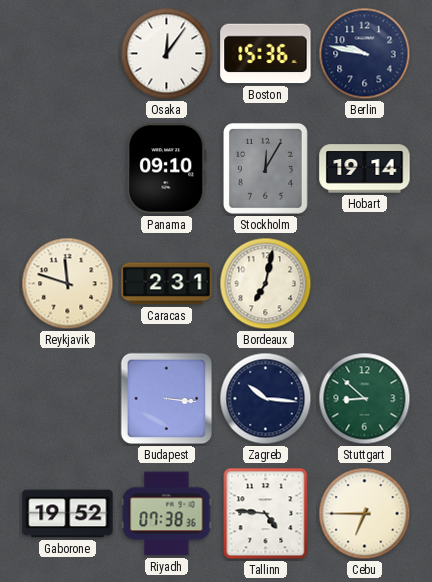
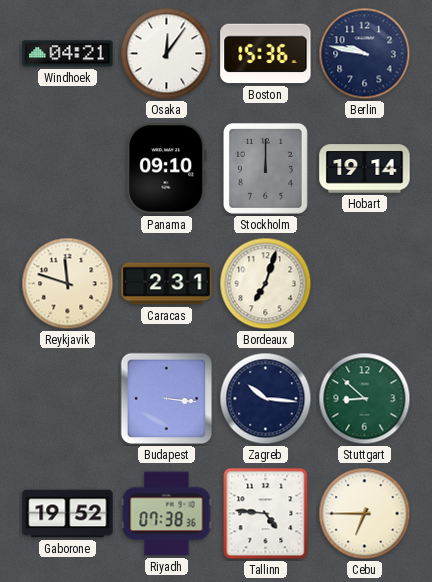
Windhoek: none -> 04:21
Stockholm: 12:05 -> 12:00
Bordeaux: 7:02 -> 7:03
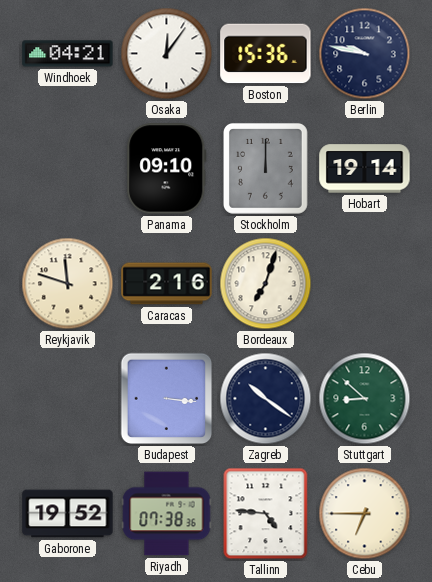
Caracas: 2:31 -> 2:16
Zagreb: 10:16 -> 10:21
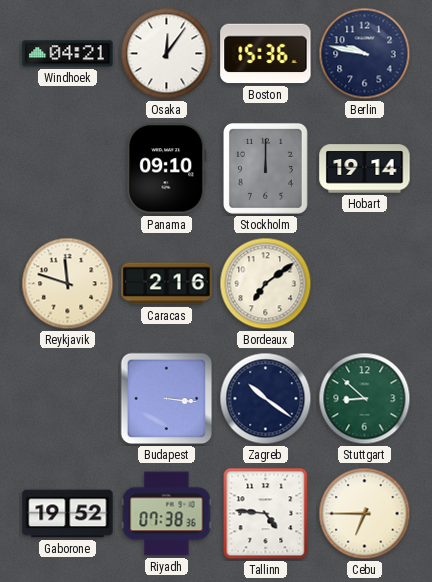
Bordeaux: 7:03 -> 7:09
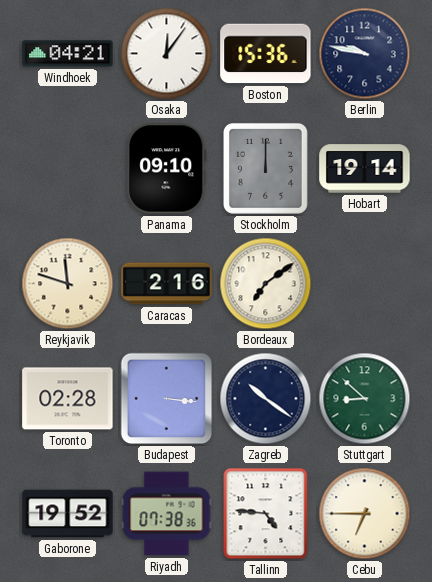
Toronto: none -> 02:28
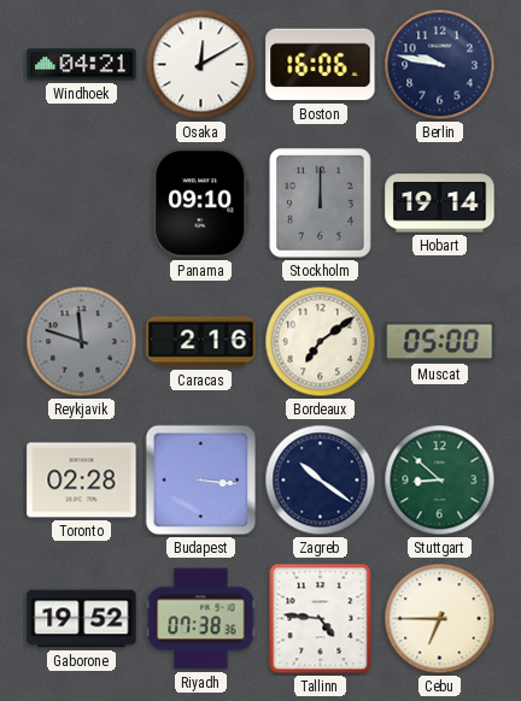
Osaka: 12:06 -> 12:10
Boston: 15:36 -> 16:06
Reykjavik dial: cream -> grey
Muscat: none -> 05:00
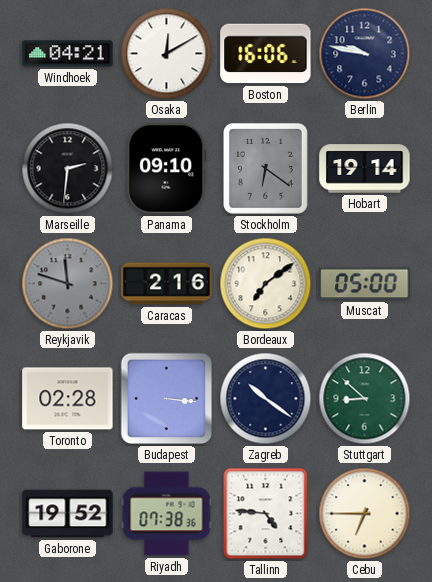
Marseille: none -> 2:31
Stockholm: 12:00 -> 6:21
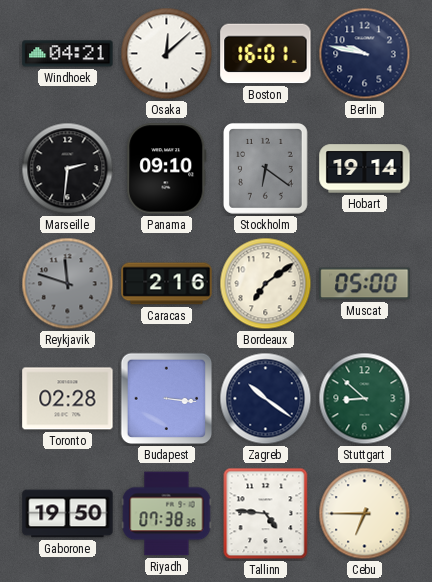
Osaka: 12:10 -> 12:08
Boston: 16:06 -> 16:01
Gaborone: 19:52 -> 19:50
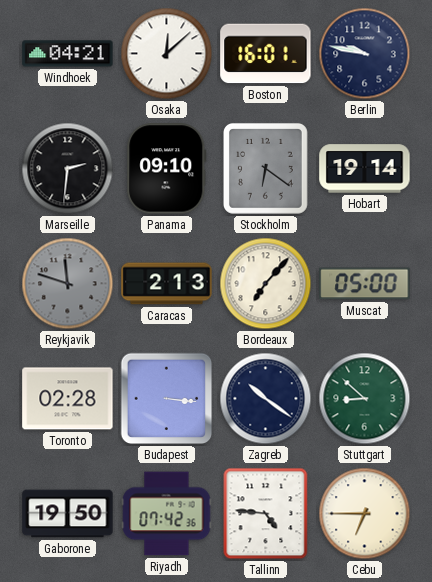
Caracas: 2:16 -> 2:13
Bordeaux: 7:09 -> 7:07
Riyadh: 07:38 -> 07:42
